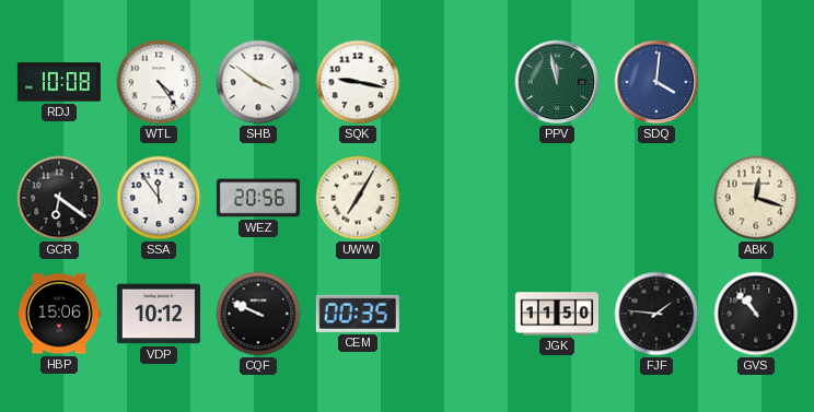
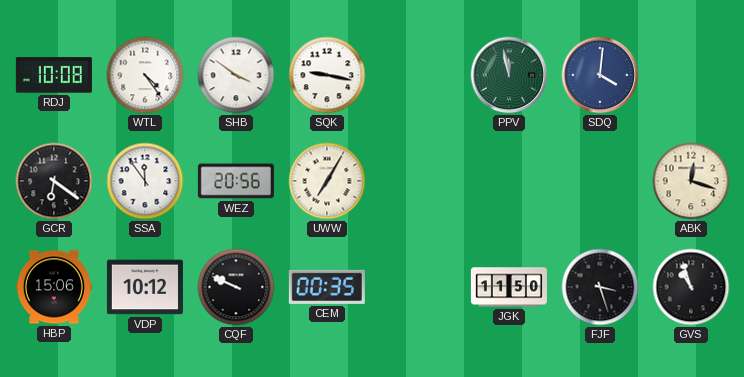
FJF: 1:46 -> 3:27
GVS: 10:53 -> 10:57
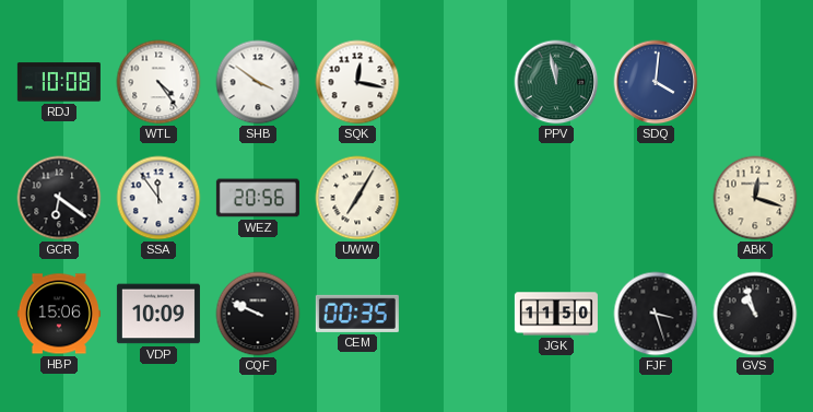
SQK: 9:17 -> 12:17
VDP: 10:12 -> 10:09
